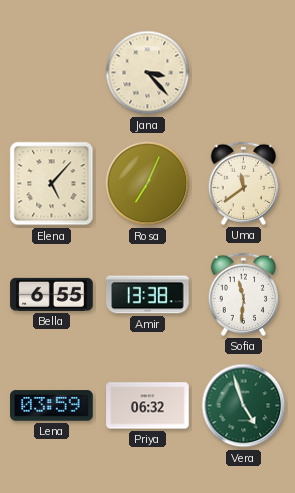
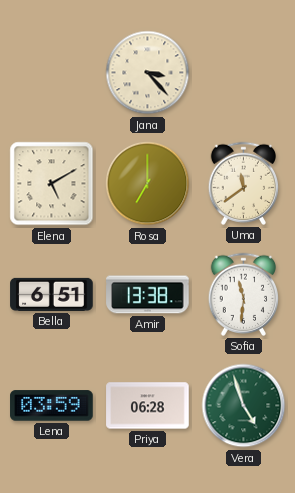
Elena: 5:07 -> 5:10
Rosa: 7:04 -> 7:00
Bella: 6:55 -> 6:51
Priya: 06:32 -> 06:28
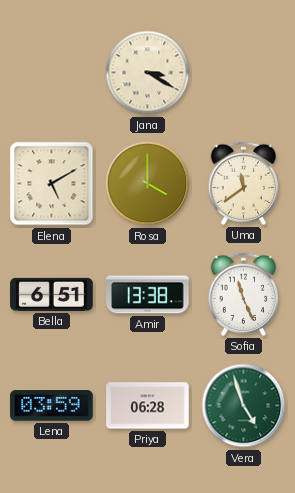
Jana: 3:23 -> 3:20
Rosa: 7:00 -> 4:00
Sofia: 11:31 -> 11:26
